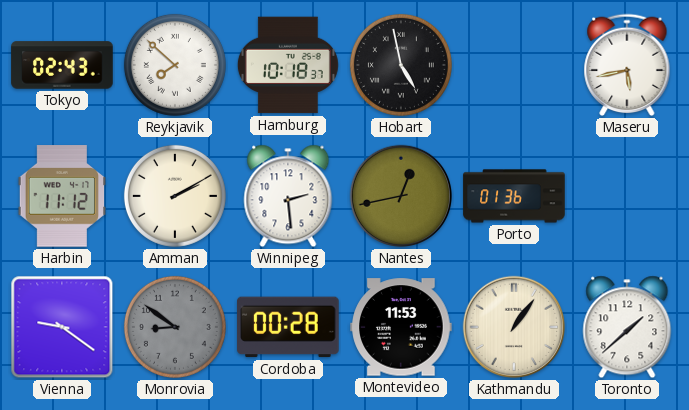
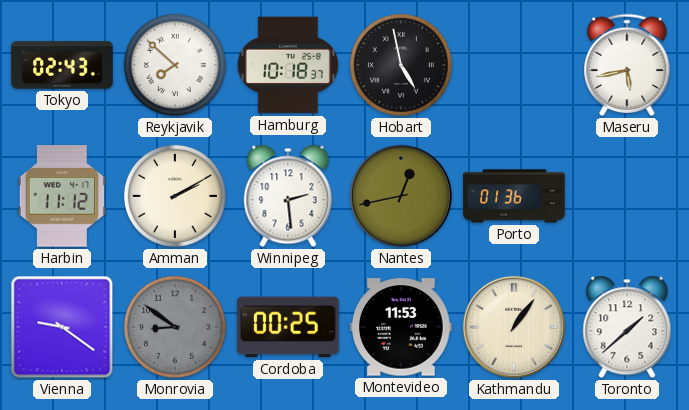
Cordoba: 00:28 -> 00:25
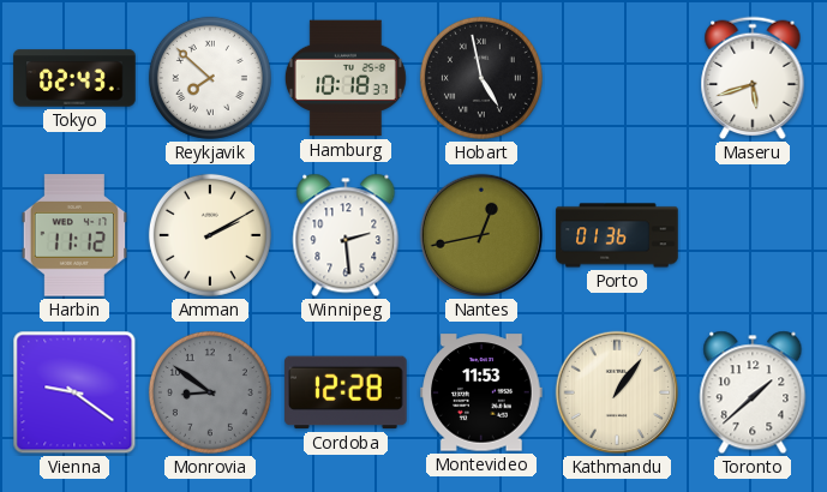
Maseru: 5:43 -> 5:42
Cordoba: 00:25 -> 12:28
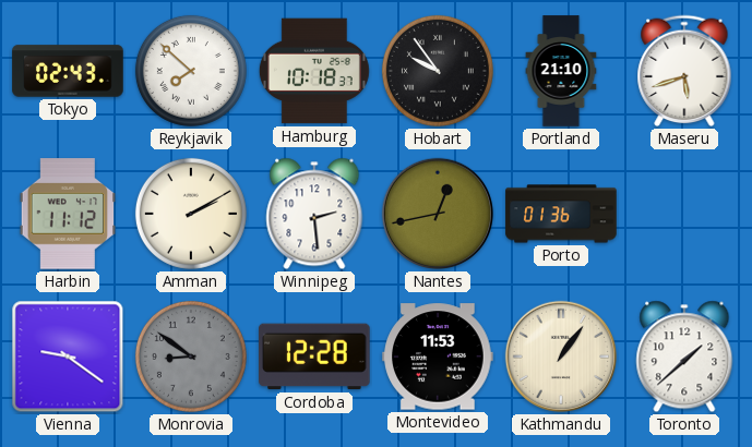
Hobart: 4:58 -> 9:54
Portland: none -> 21:10
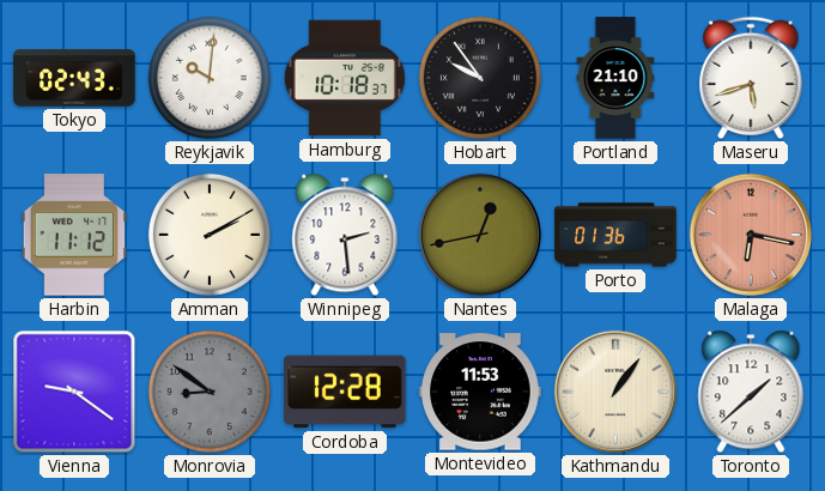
Reykjavik: 7:52 -> 10:01
Malaga: none -> 6:17
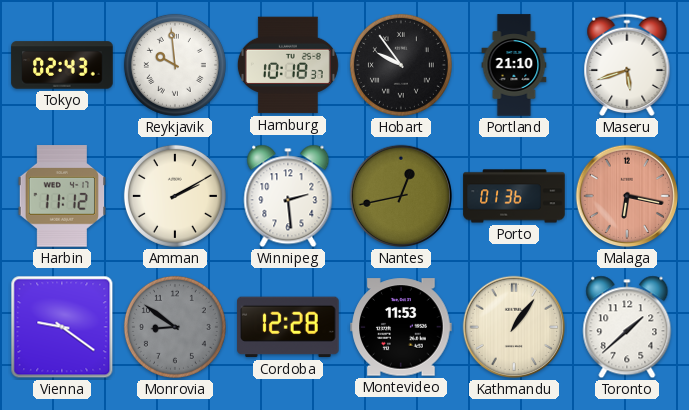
Reykjavik: 10:01 -> 9:59
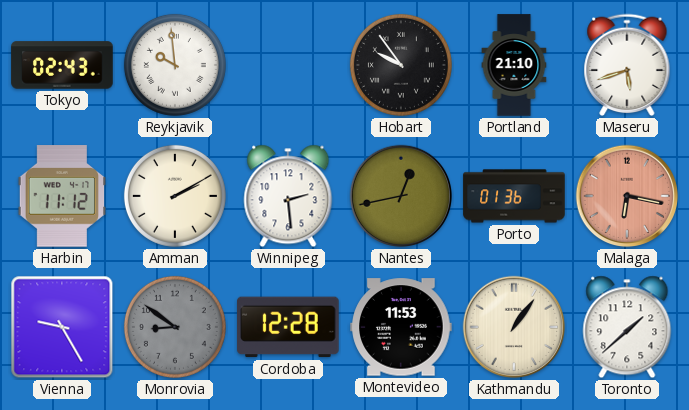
Hamburg: 10:18 -> none
Vienna: 9:21 -> 9:25
